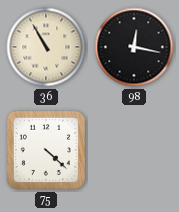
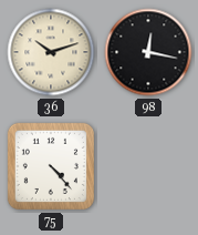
36: 10:55 -> 10:12
75: 4:22 -> 4:23
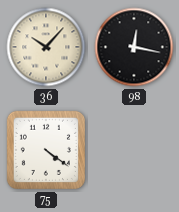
36: 10:12 -> 10:07
75: 4:23 -> 4:21
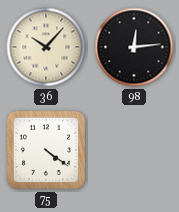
98: 12:17 -> 12:14
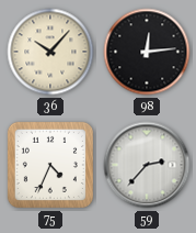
75: 4:21 -> 4:34
59: none -> 2:37
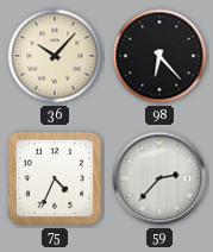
98: 12:14 -> 6:23
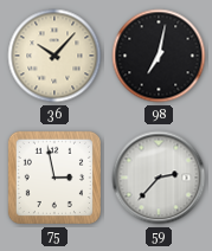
98: 6:23 -> 7:02
75: 4:34 -> 2:58
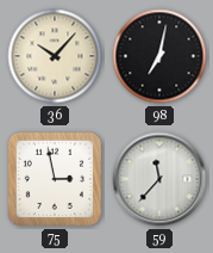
59: 2:37 -> 11:37
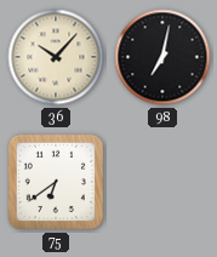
75: 2:58 -> 6:39
59: 11:37 -> none
